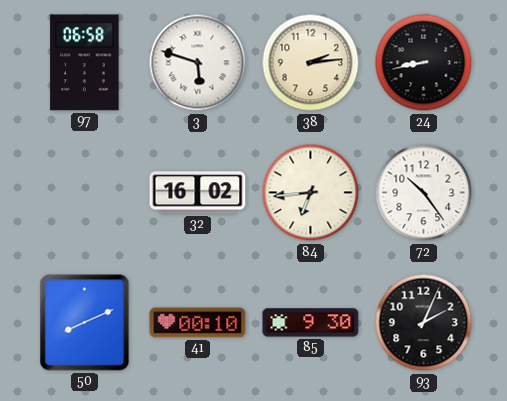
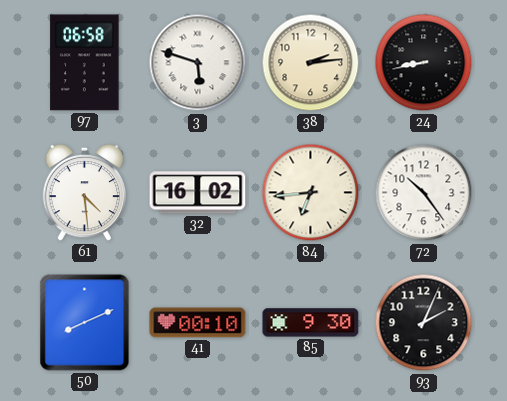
61: none -> 4:29
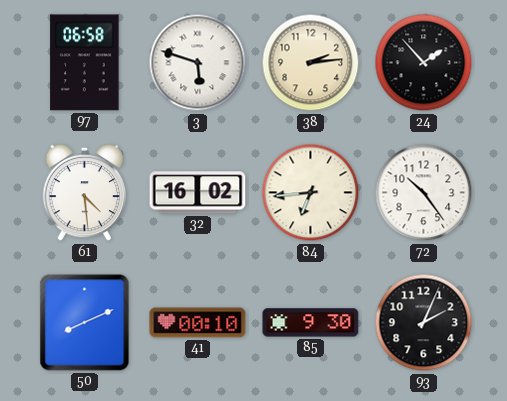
24: 8:43 -> 1:53
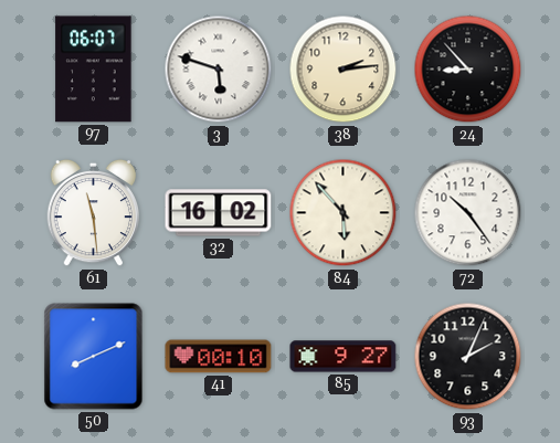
97: 06:58 -> 06:07
24: 1:53 -> 8:53
61: 4:29 -> 11:29
84: 6:44 -> 5:53
85: 9:30 -> 9:27
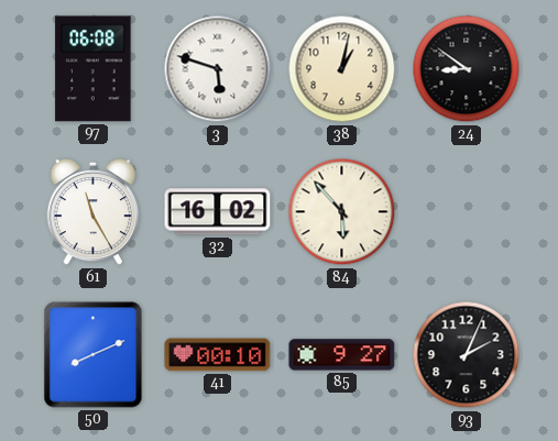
97: 06:07 -> 06:08
38: 2:14 -> 1:02
24: 8:53 -> 8:51
61: 11:29 -> 11:25
72: 10:24 -> none
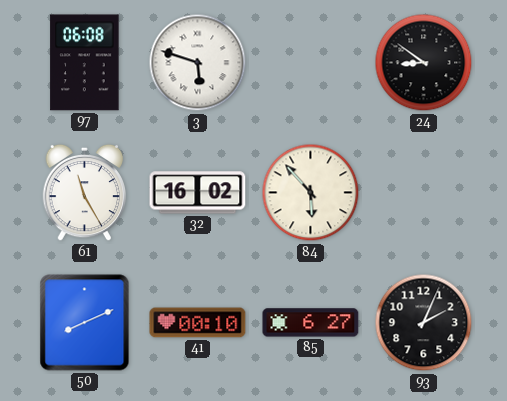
38: 1:02 -> none
85: 9:27 -> 6:27
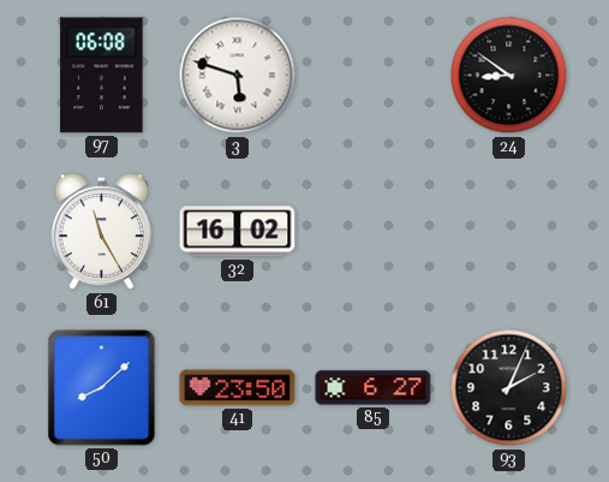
84: 5:53 -> none
50: 8:11 -> 8:08
41: 00:10 -> 23:50
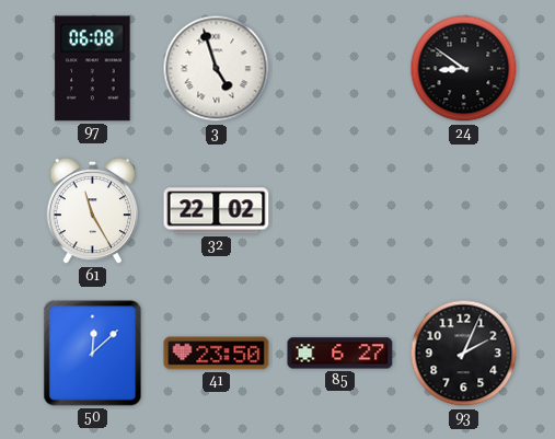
3: 5:48 -> 4:57
32: 16:02 -> 22:02
50: 8:08 -> 12:08
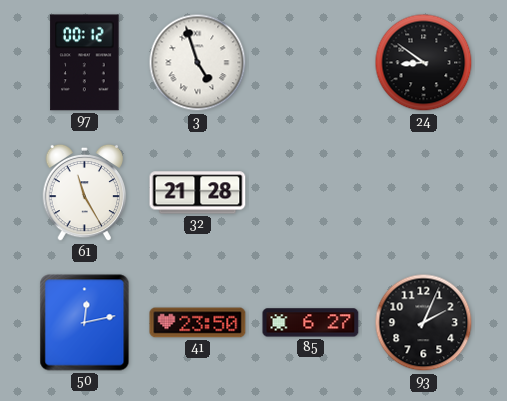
97: 06:08 -> 00:12
32: 22:02 -> 21:28
50: 12:08 -> 12:13
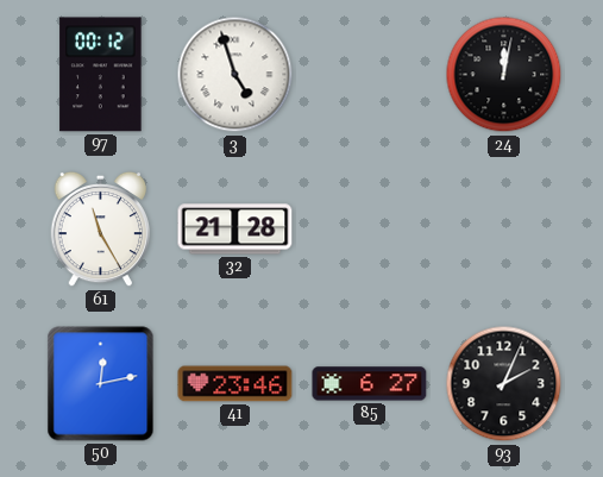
24: 8:51 -> 12:02
41: 23:50 -> 23:46
